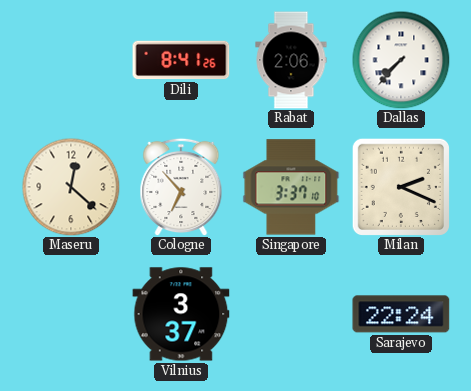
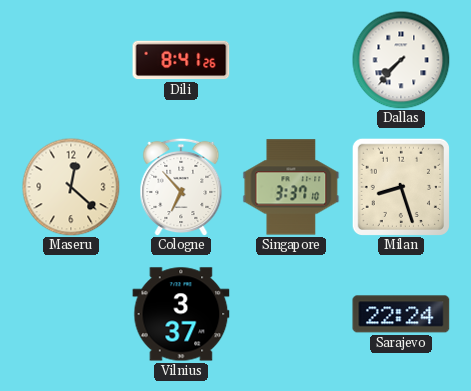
Rabat: 2:06 -> none
Milan: 2:19 -> 8:27
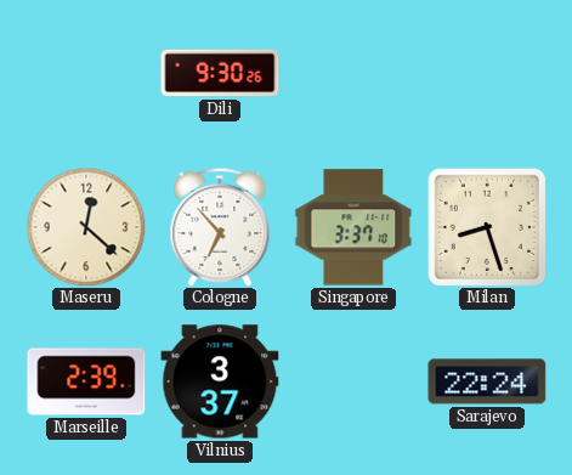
Dili: 8:41 -> 9:30
Dallas: 7:37 -> none
Marseille: none -> 2:39
